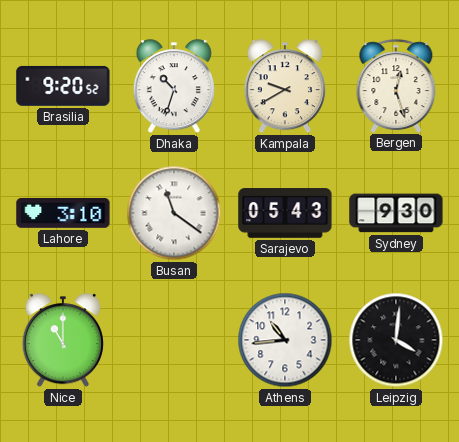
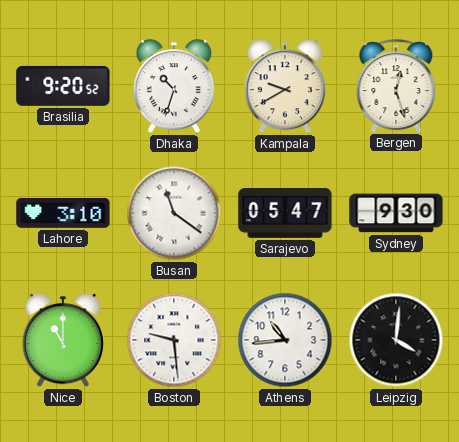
Sarajevo: 05:43 -> 05:47
Boston: none -> 9:29
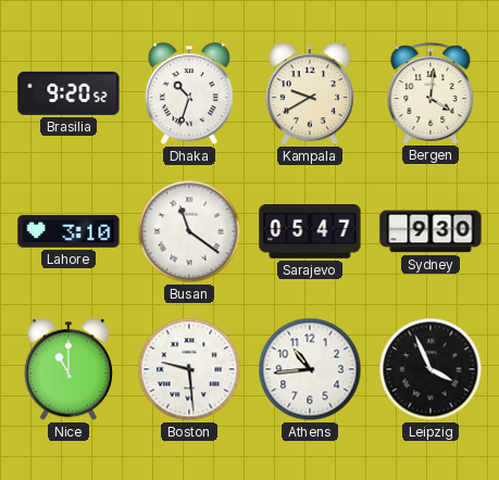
Bergen: 12:27 -> 4:01
Leipzig: 4:01 -> 3:56
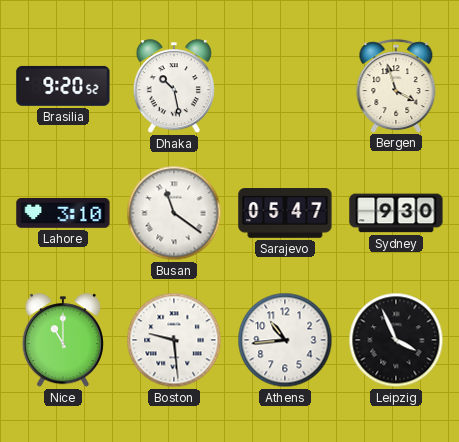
Dhaka: 10:33 -> 10:28
Kampala: 9:40 -> none
Bergen: 4:01 -> 3:57
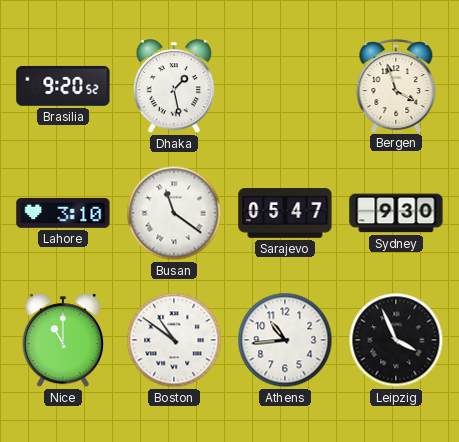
Dhaka: 10:28 -> 1:28
Boston: 9:29 -> 10:51
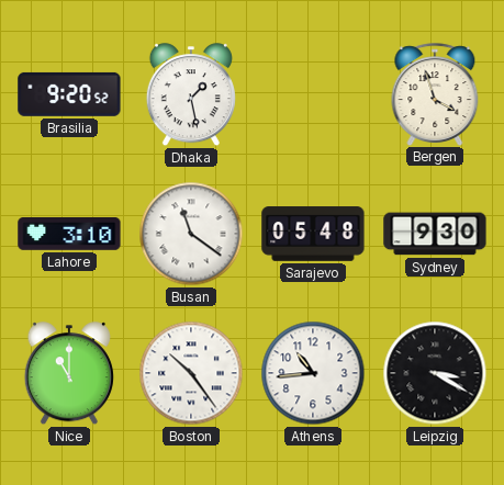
Sarajevo: 05:47 -> 05:48
Boston: 10:51 -> 10:24
Leipzig: 3:56 -> 3:20
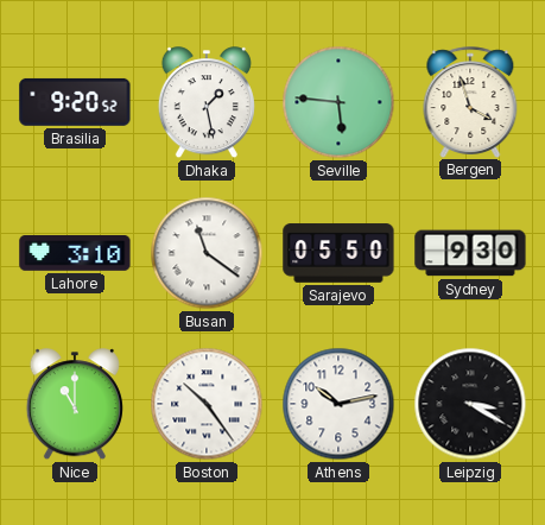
Seville: none -> 5:46
Sarajevo: 05:48 -> 05:50
Athens: 10:44 -> 10:13
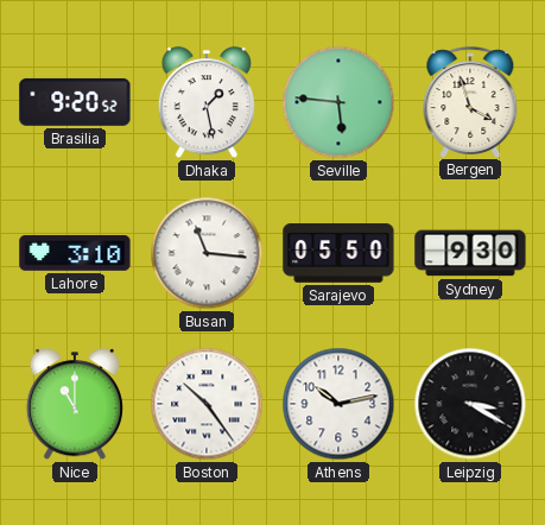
Busan: 11:21 -> 11:16
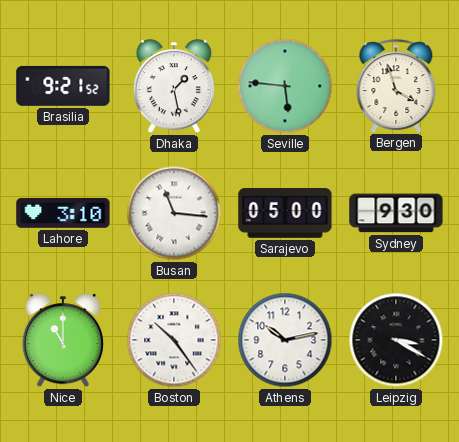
Brasilia: 9:20 -> 9:21
Sarajevo: 05:50 -> 05:00
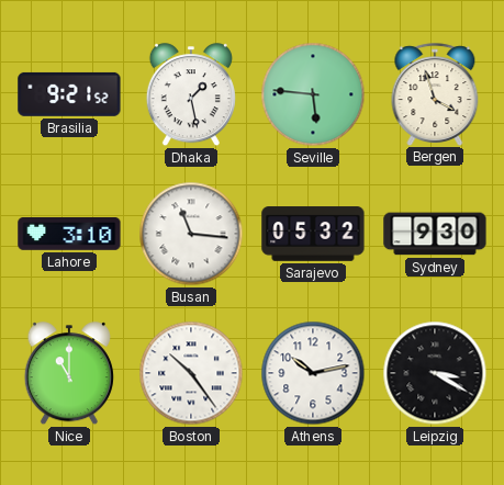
Sarajevo: 05:00 -> 05:32
